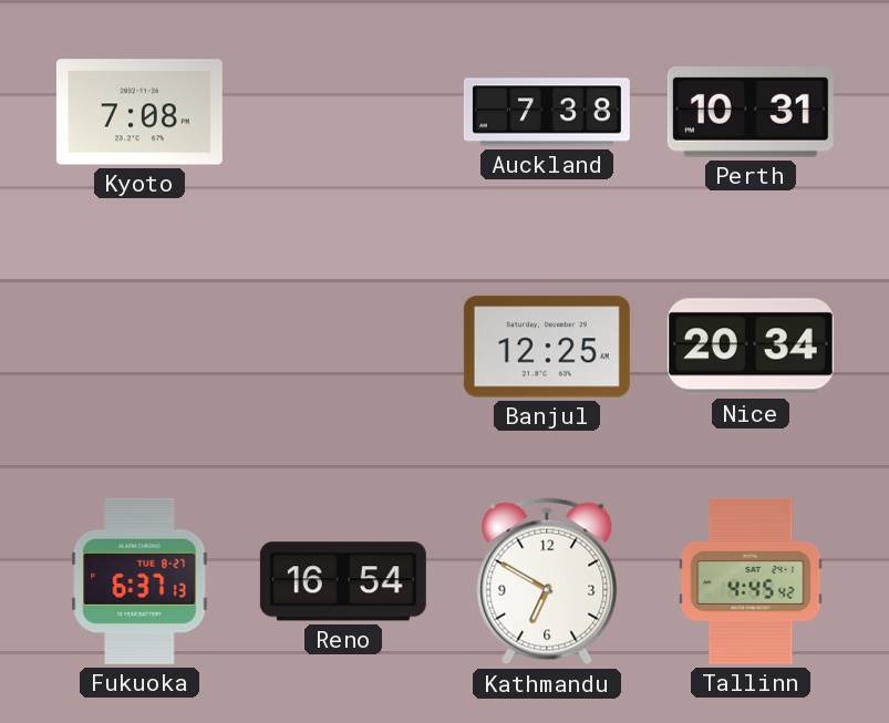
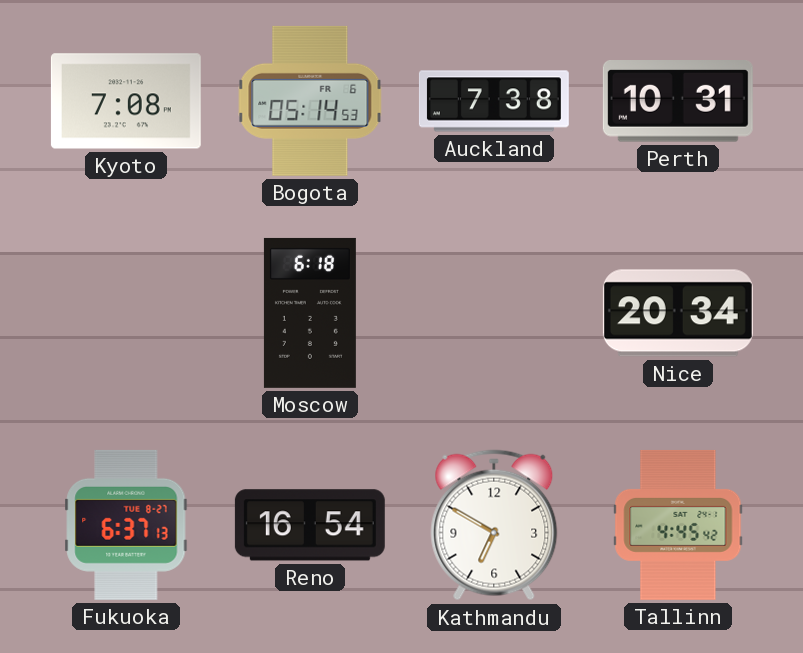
Bogota: none -> 05:14
Moscow: none -> 6:18
Banjul: 12:25 -> none
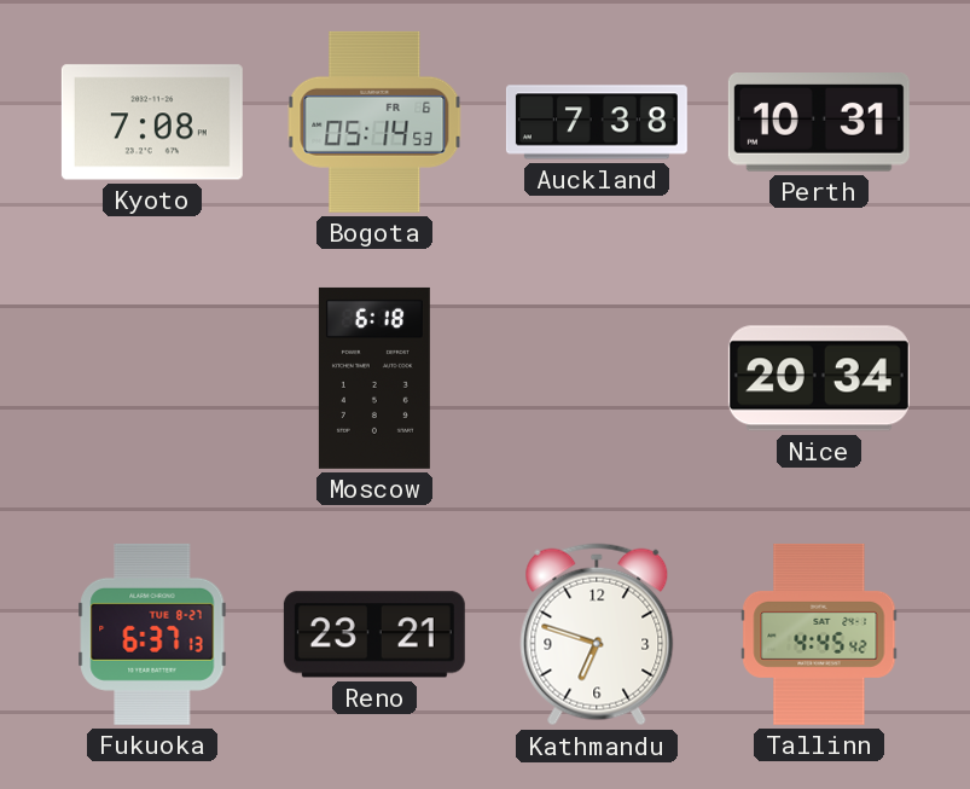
Reno: 16:54 -> 23:21
Kathmandu: 6:50 -> 6:48
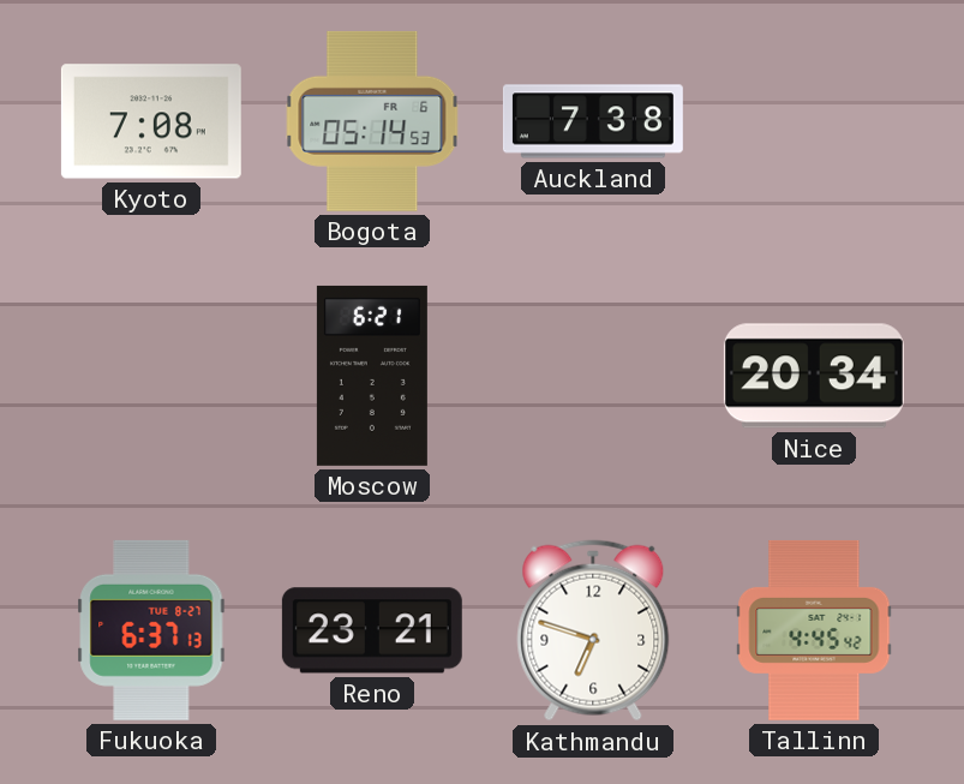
Perth: 10:31 -> none
Moscow: 6:18 -> 6:21
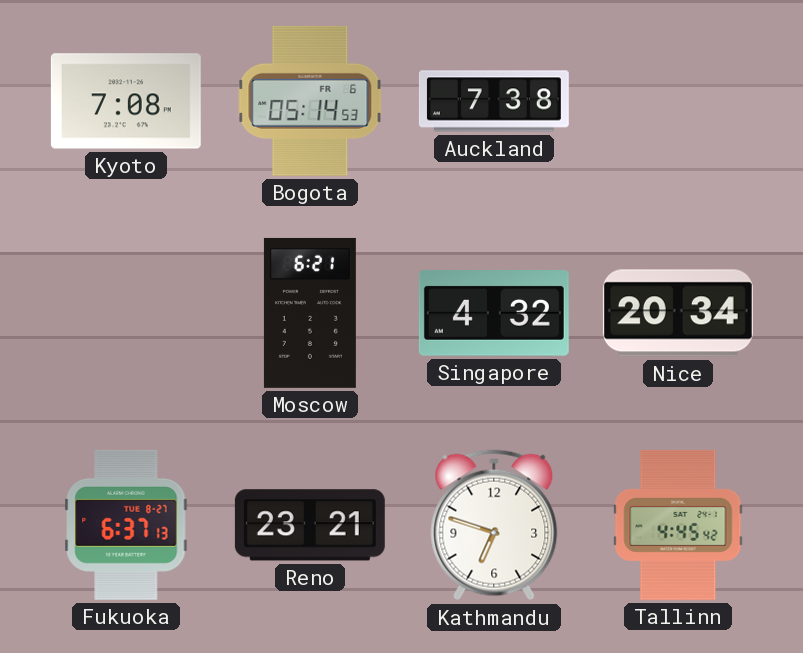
Singapore: none -> 4:32
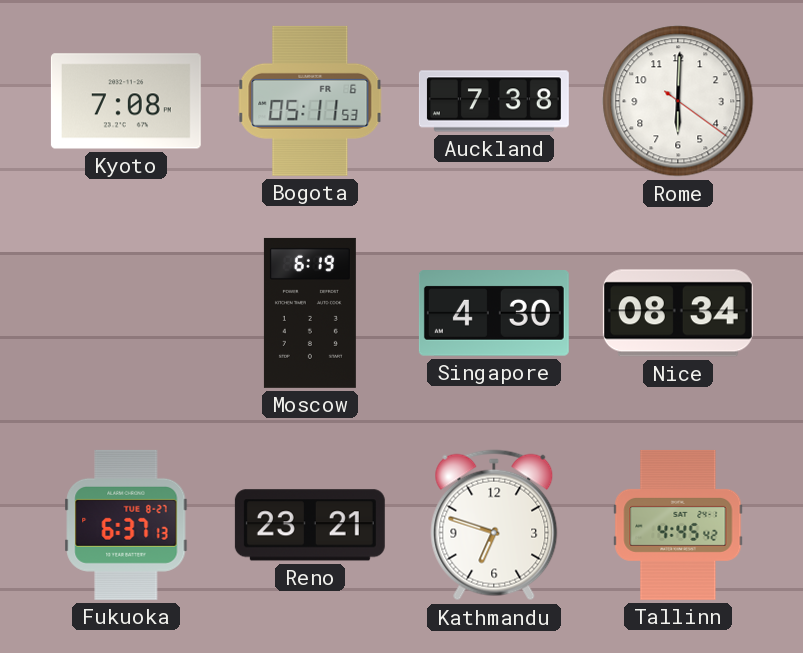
Bogota: 05:14 -> 05:11
Rome: none -> 6:00
Moscow: 6:21 -> 6:19
Singapore: 4:32 -> 4:30
Nice: 20:34 -> 08:34
